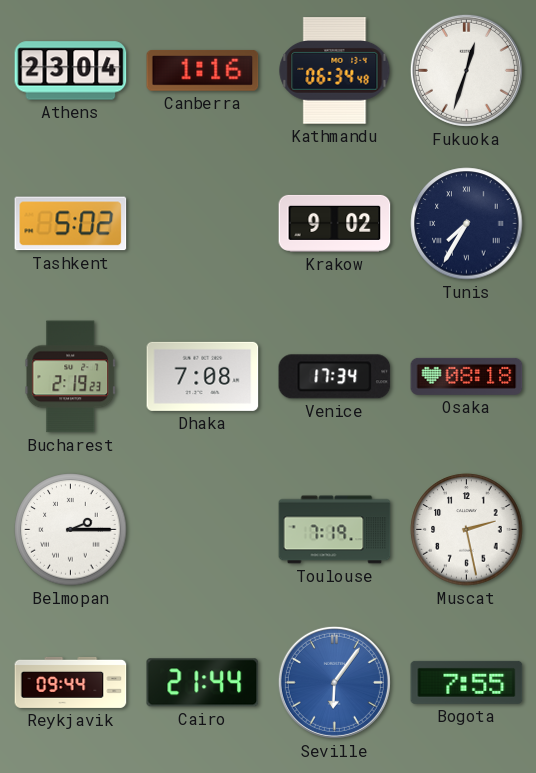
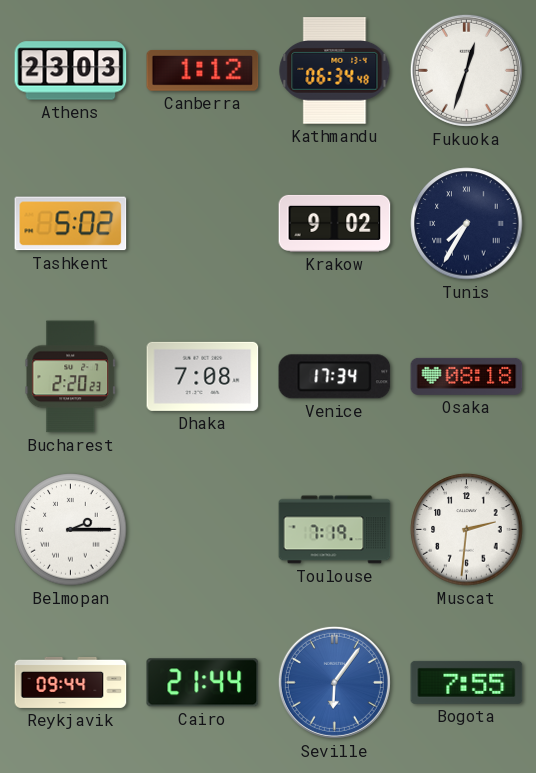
Athens: 23:04 -> 23:03
Canberra: 1:16 -> 1:12
Bucharest: 2:19 -> 2:20
Muscat: 2:28 -> 2:31
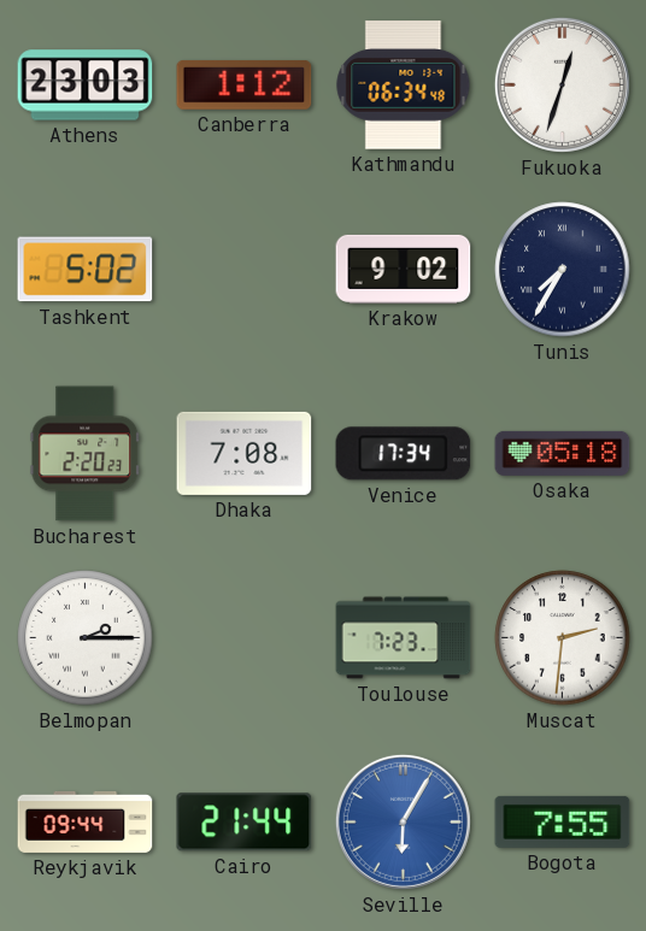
Osaka: 08:18 -> 05:18
Toulouse: 7:19 -> 7:23
Seville: 6:06 -> 6:05
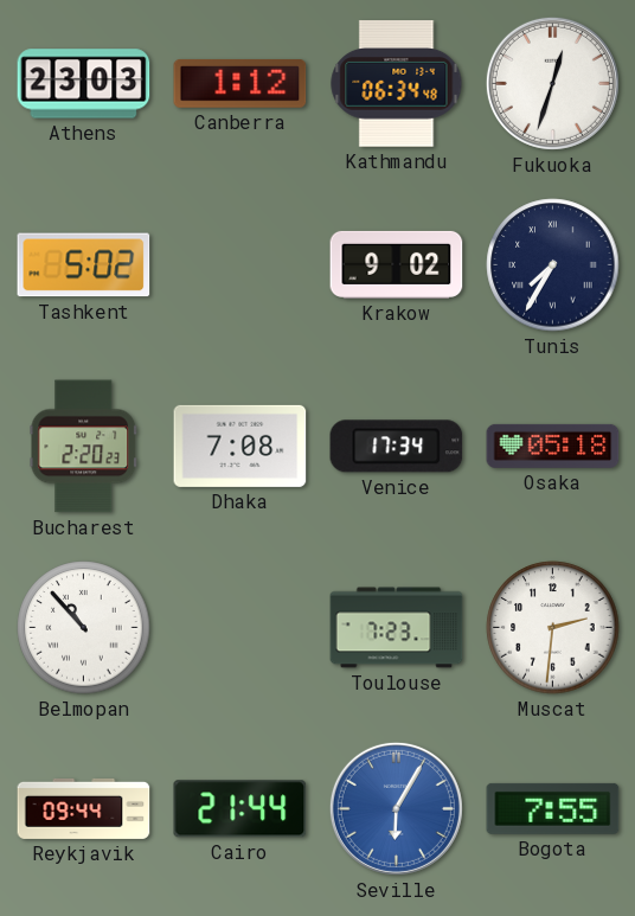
Belmopan: 2:15 -> 10:53
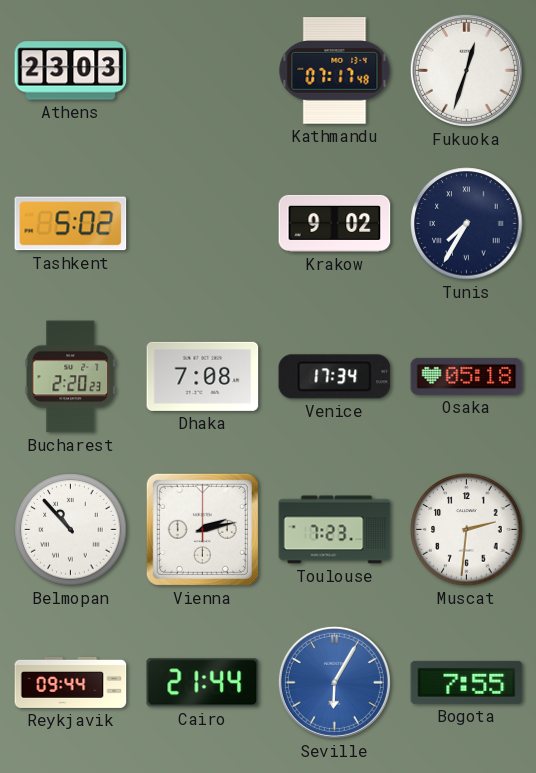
Canberra: 1:12 -> none
Kathmandu: 06:34 -> 07:17
Vienna: none -> 2:13
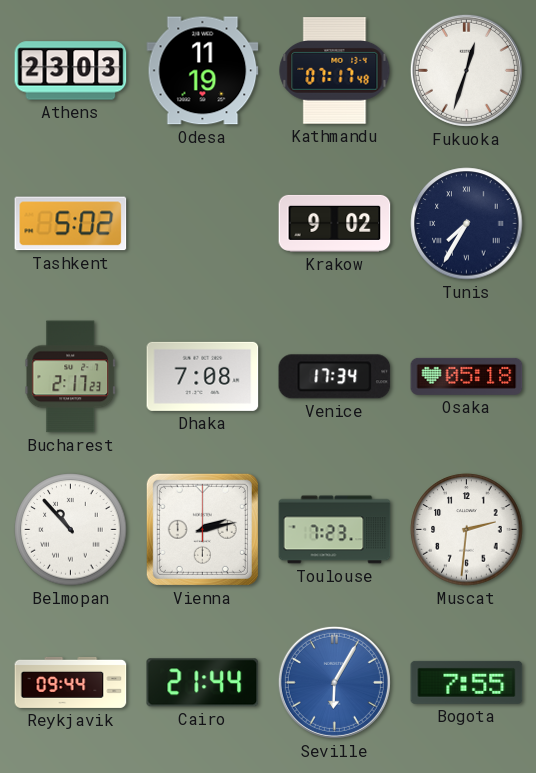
Odesa: none -> 11:19
Bucharest: 2:20 -> 2:17
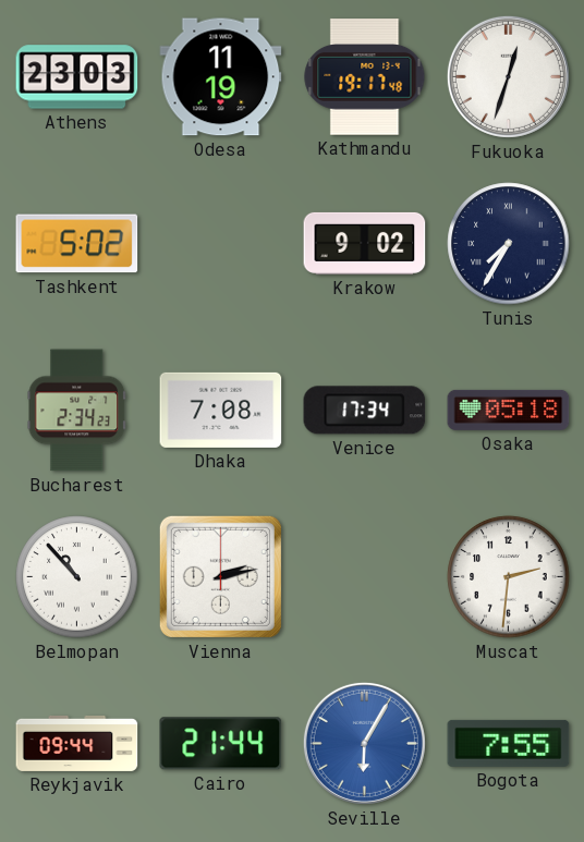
Kathmandu: 07:17 -> 19:17
Bucharest: 2:17 -> 2:34
Toulouse: 7:23 -> none
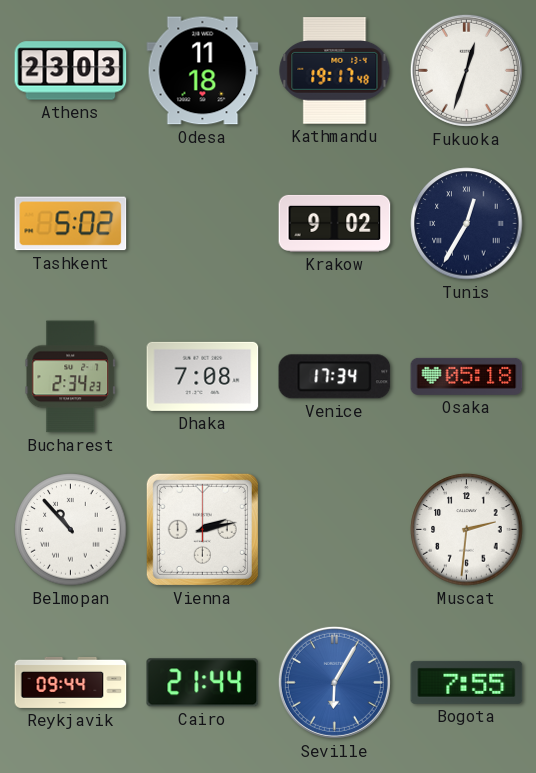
Odesa: 11:19 -> 11:18
Tunis: 7:35 -> 12:35
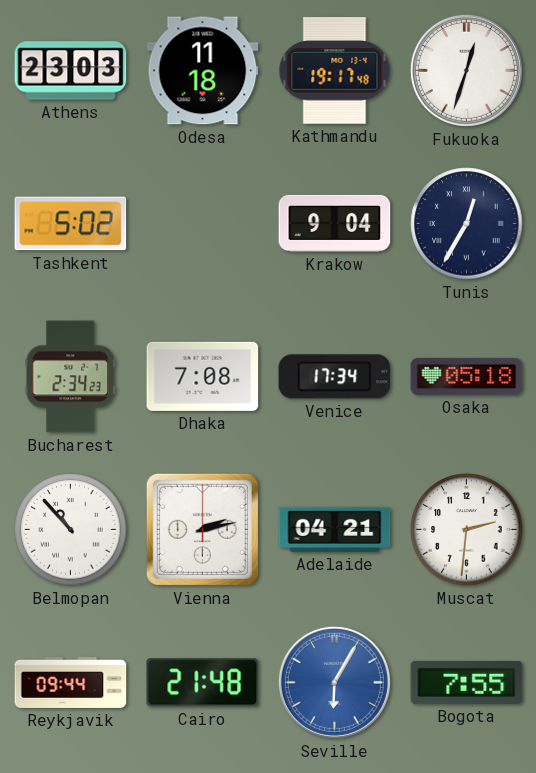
Krakow: 9:02 -> 9:04
Adelaide: none -> 04:21
Cairo: 21:44 -> 21:48
